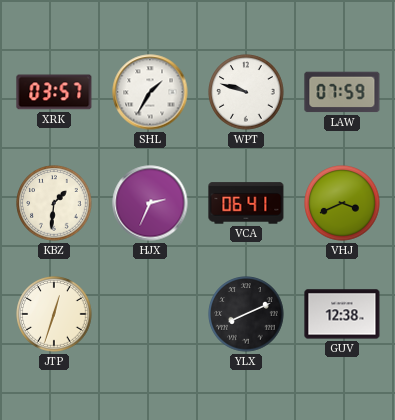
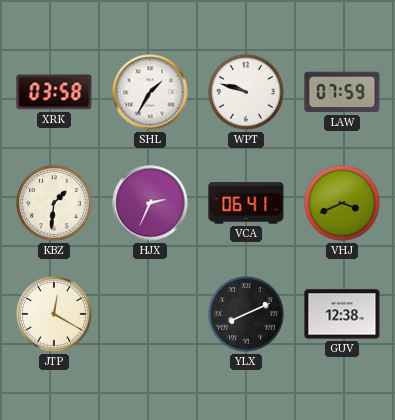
XRK: 03:57 -> 03:58
JTP: 12:33 -> 12:20
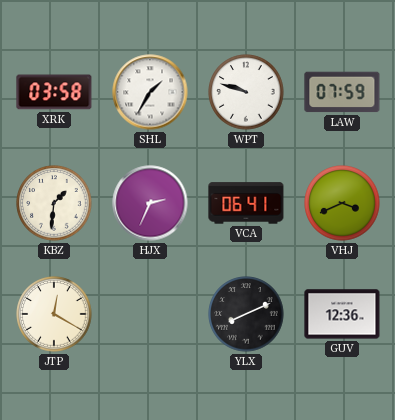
GUV: 12:38 -> 12:36
